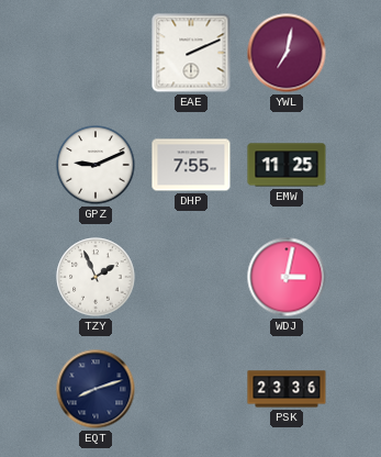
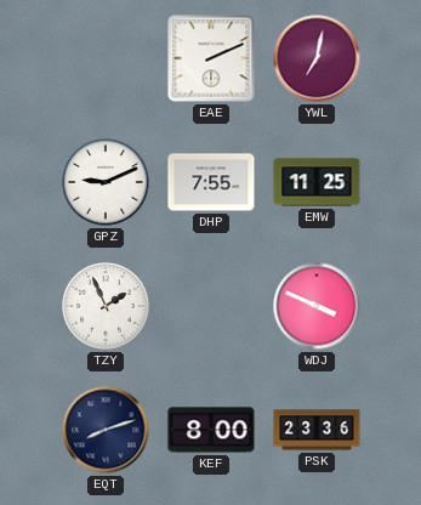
WDJ: 3:02 -> 3:49
KEF: none -> 8:00
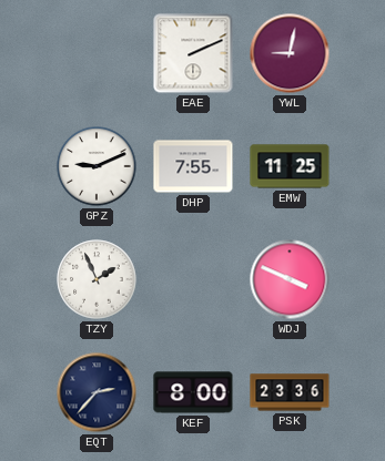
YWL: 7:02 -> 9:02
EQT: 8:12 -> 2:37
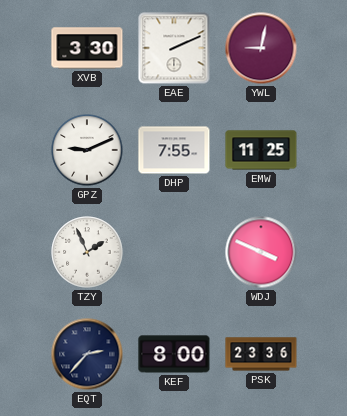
XVB: none -> 3:30
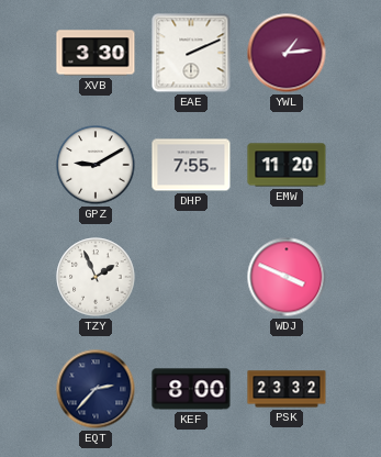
YWL: 9:02 -> 1:14
GPZ: 9:11 -> 9:10
EMW: 11:25 -> 11:20
PSK: 23:36 -> 23:32
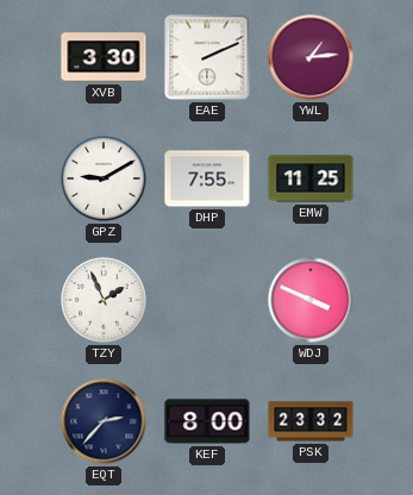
EMW: 11:20 -> 11:25
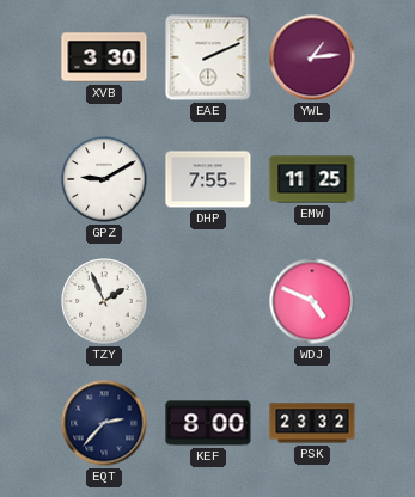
WDJ: 3:49 -> 4:49
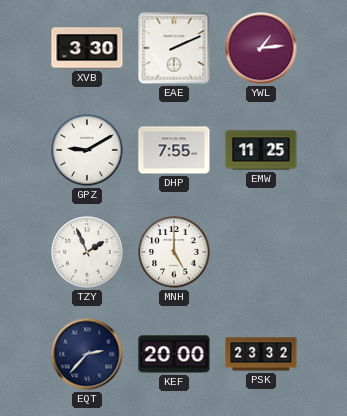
MNH: none -> 5:00
WDJ: 4:49 -> none
KEF: 8:00 -> 20:00
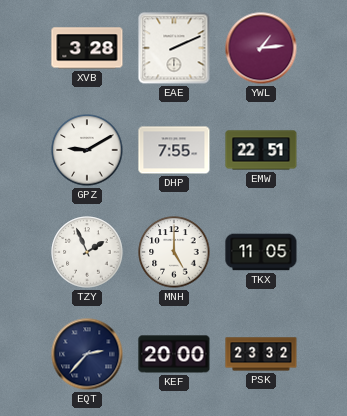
XVB: 3:30 -> 3:28
EMW: 11:25 -> 22:51
TKX: none -> 11:05
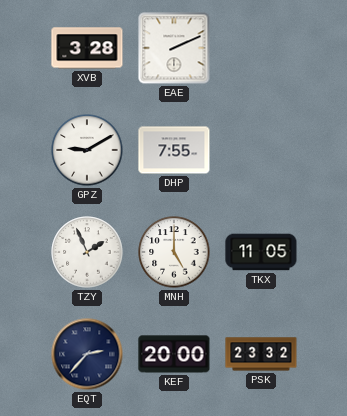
YWL: 1:14 -> none
EMW: 22:51 -> none
